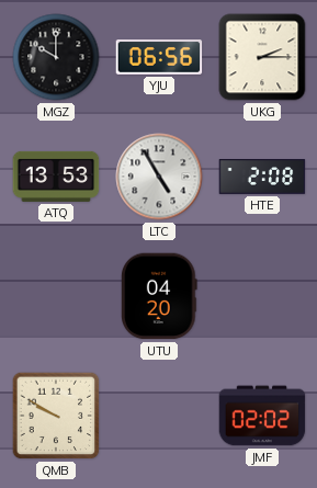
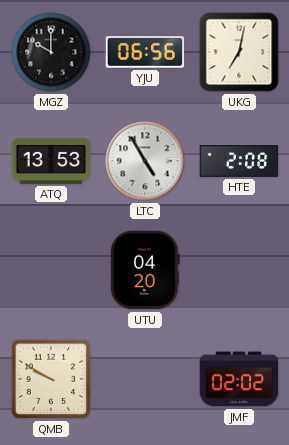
UKG: 2:15 -> 7:02
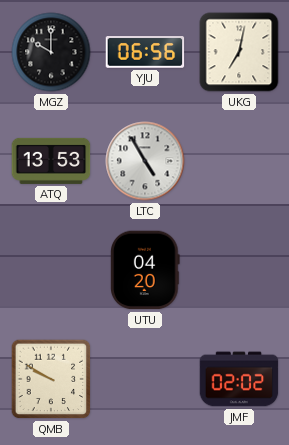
HTE: 2:08 -> none
